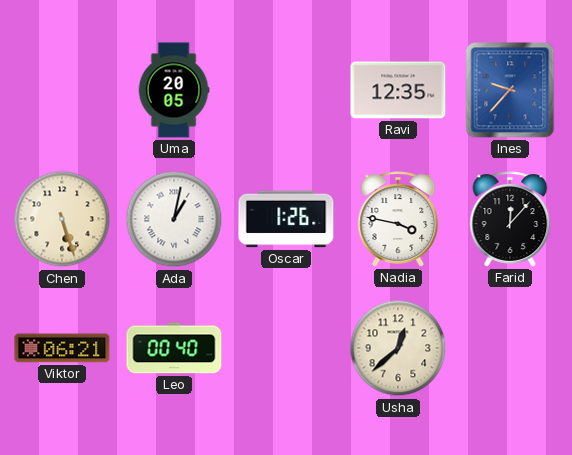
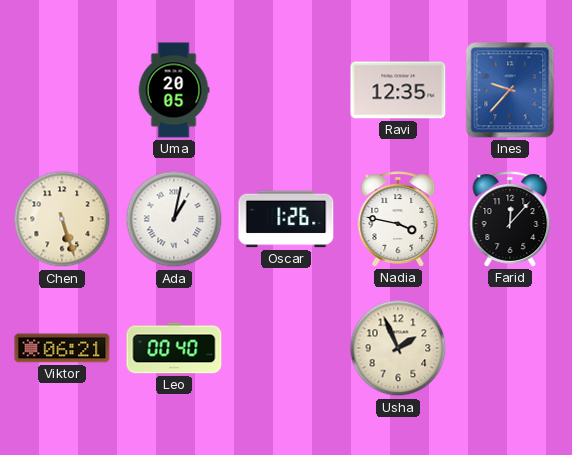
Usha: 12:38 -> 1:56
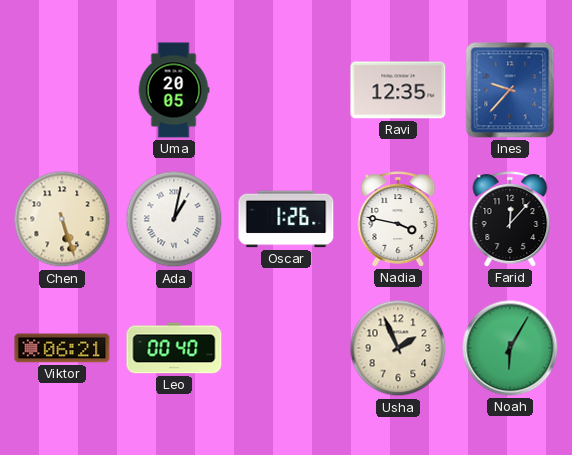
Noah: none -> 6:05
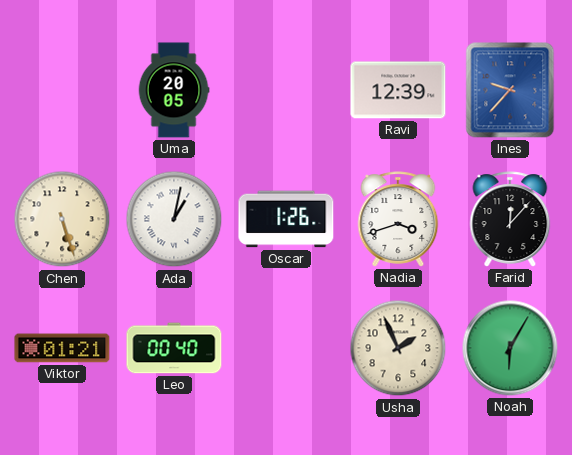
Ravi: 12:35 -> 12:39
Nadia: 3:47 -> 3:42
Viktor: 06:21 -> 01:21
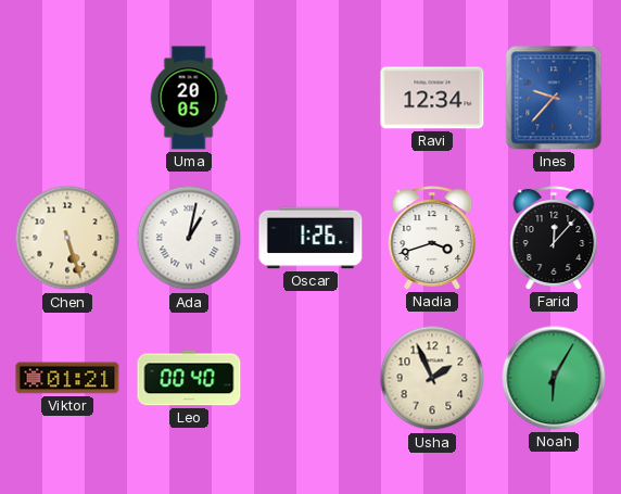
Ravi: 12:39 -> 12:34
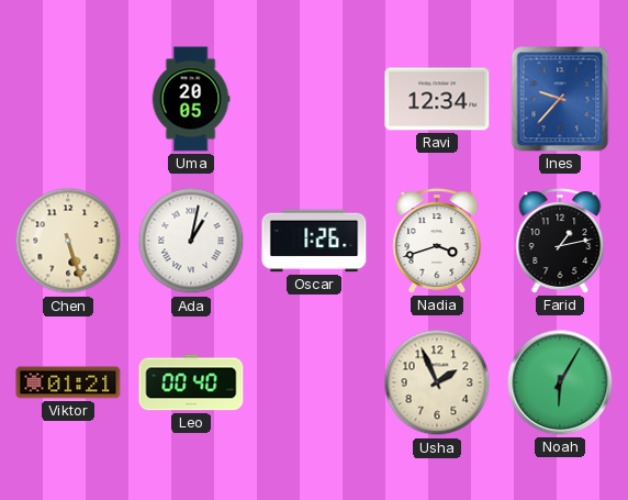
Farid: 12:07 -> 1:13
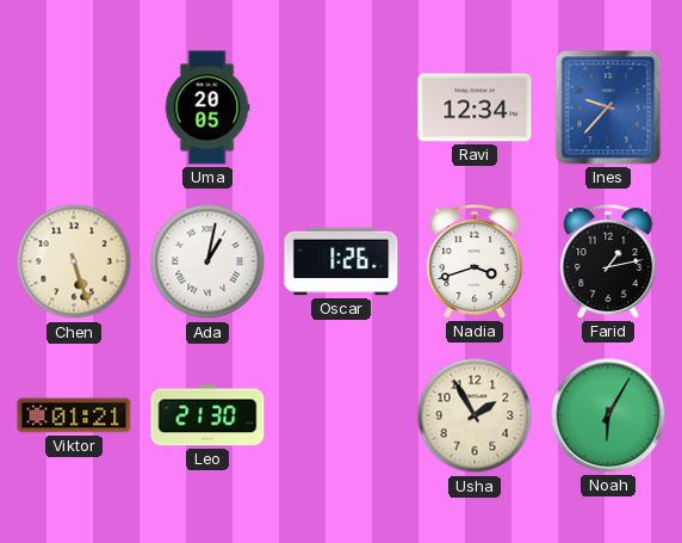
Leo: 00:40 -> 21:30
Usha: 1:56 -> 1:55
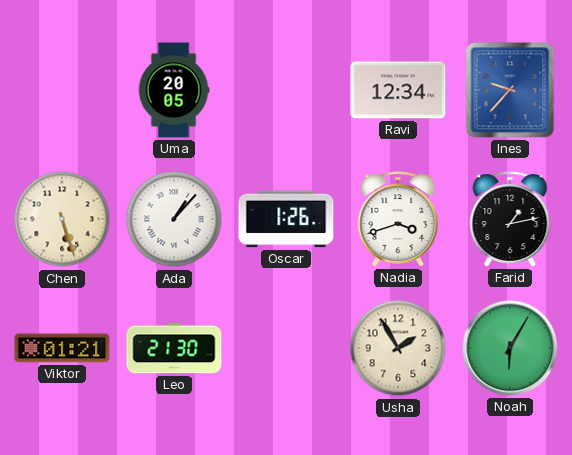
Ada: 1:02 -> 1:07
